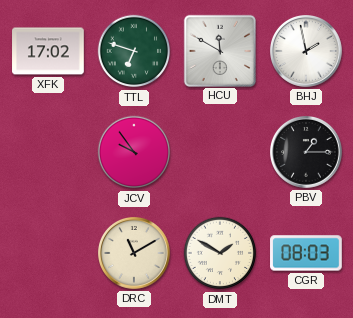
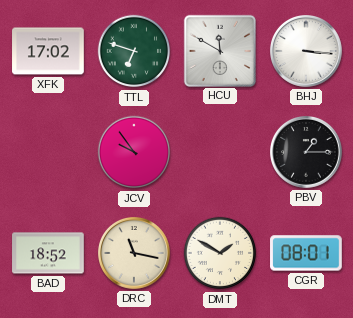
BHJ: 1:58 -> 3:16
BAD: none -> 18:52
DRC: 11:10 -> 11:17
CGR: 08:03 -> 08:01
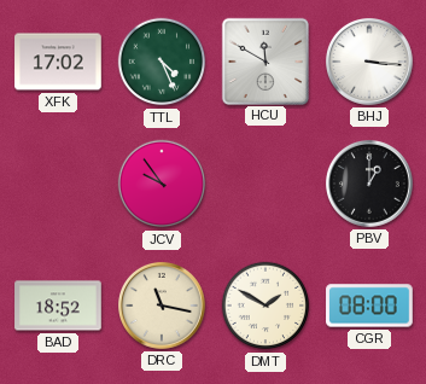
TTL: 6:48 -> 4:26
PBV: 1:15 -> 1:00
CGR: 08:01 -> 08:00
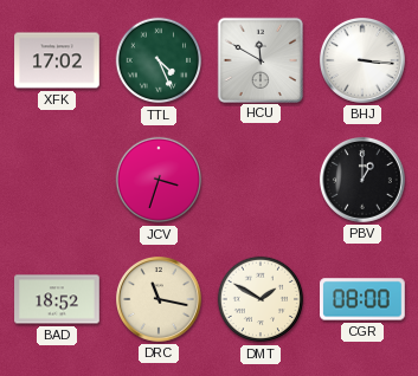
JCV: 9:54 -> 3:33
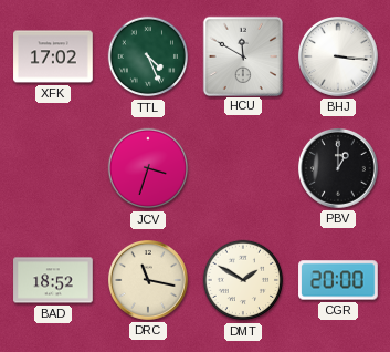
CGR: 08:00 -> 20:00
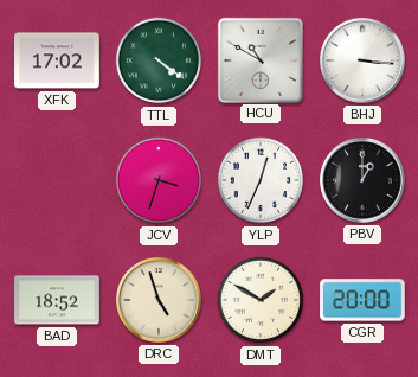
TTL: 4:26 -> 4:21
HCU: 11:50 -> 10:50
YLP: none -> 12:34
DRC: 11:17 -> 4:57
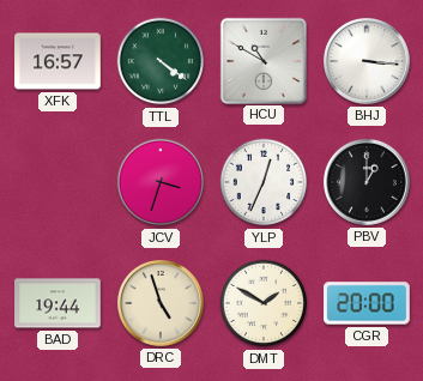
XFK: 17:02 -> 16:57
BAD: 18:52 -> 19:44
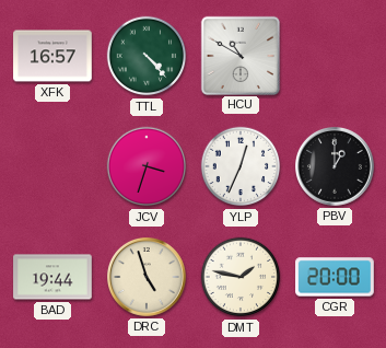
TTL: 4:21 -> 4:23
BHJ: 3:16 -> none
DMT: 1:50 -> 1:47
